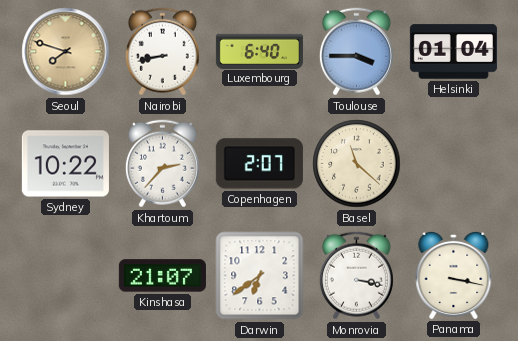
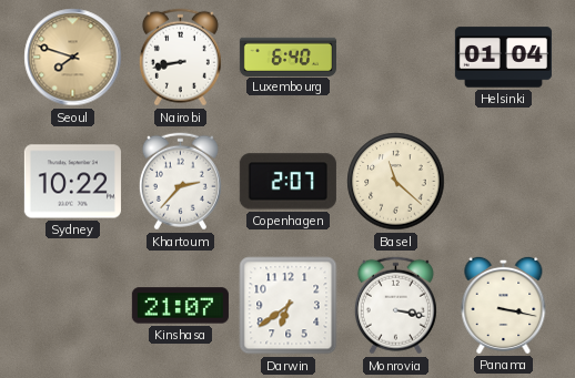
Toulouse: 3:45 -> none
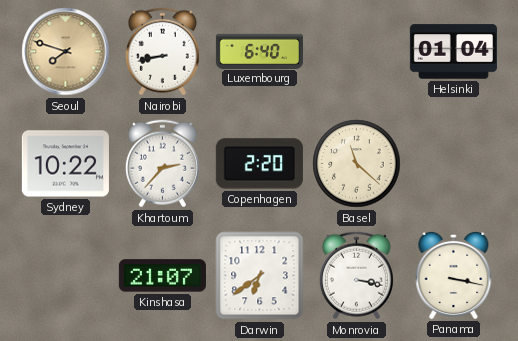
Copenhagen: 2:07 -> 2:20
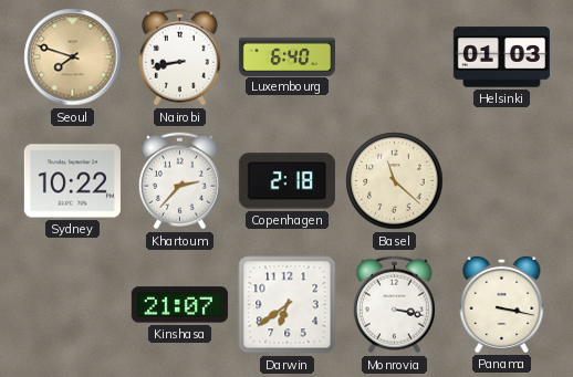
Helsinki: 01:04 -> 01:03
Copenhagen: 2:20 -> 2:18
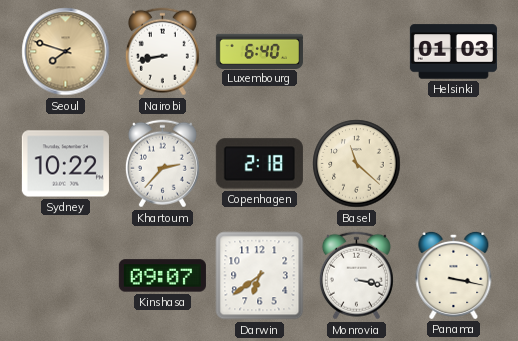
Kinshasa: 21:07 -> 09:07
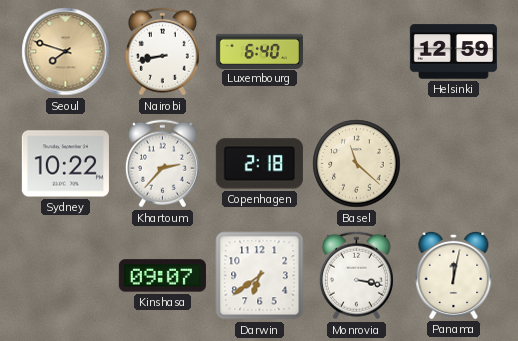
Helsinki: 01:03 -> 12:59
Panama: 3:17 -> 12:02
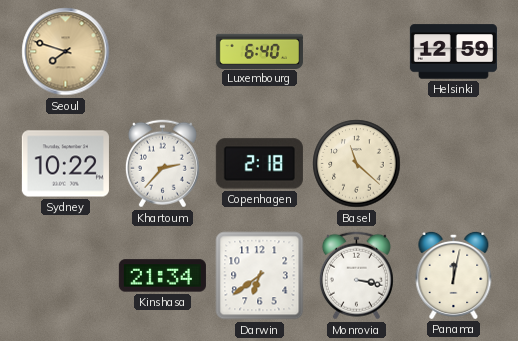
Nairobi: 8:43 -> none
Kinshasa: 09:07 -> 21:34
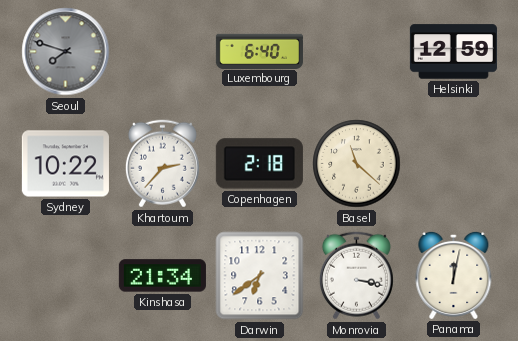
Seoul dial: champagne -> grey
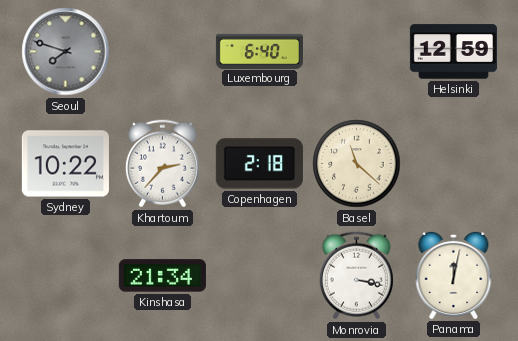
Darwin: 6:39 -> none
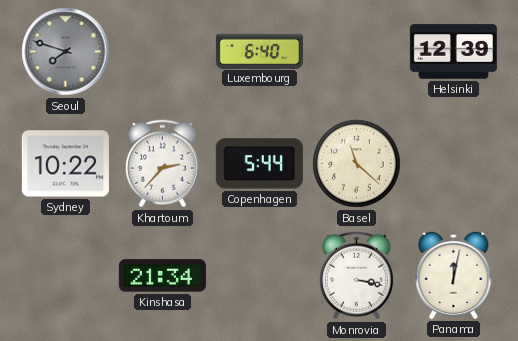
Helsinki: 12:59 -> 12:39
Copenhagen: 2:18 -> 5:44
